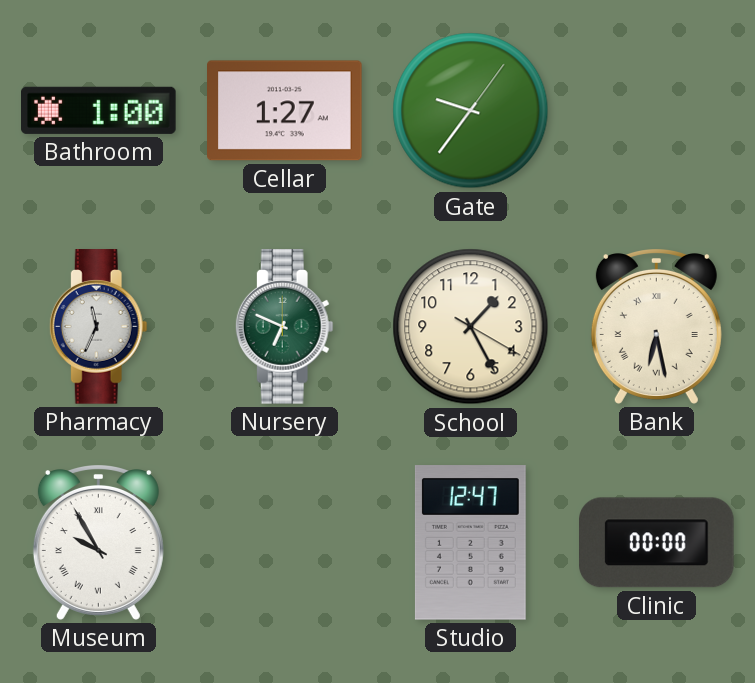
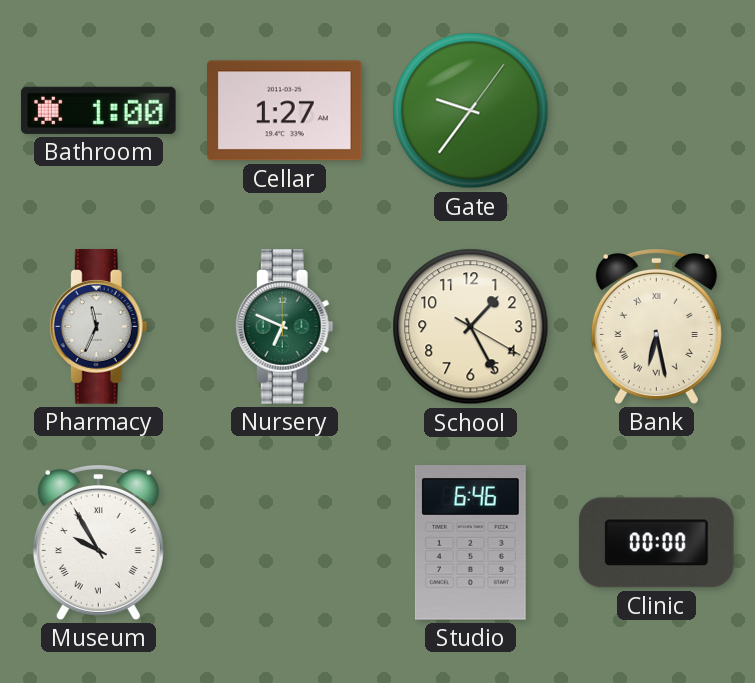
Studio: 12:47 -> 6:46
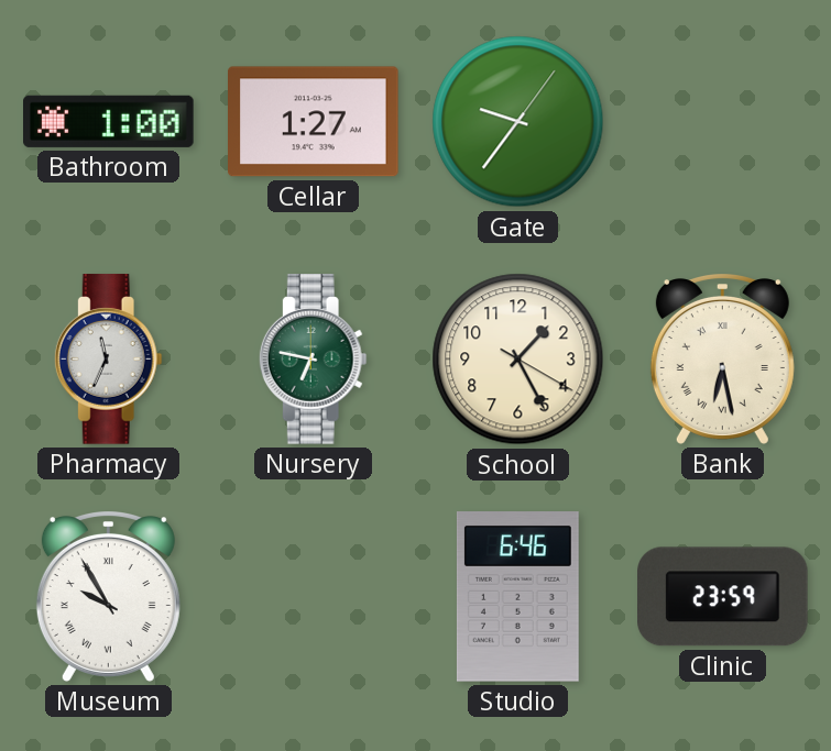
Nursery: 6:49 -> 6:47
Clinic: 00:00 -> 23:59
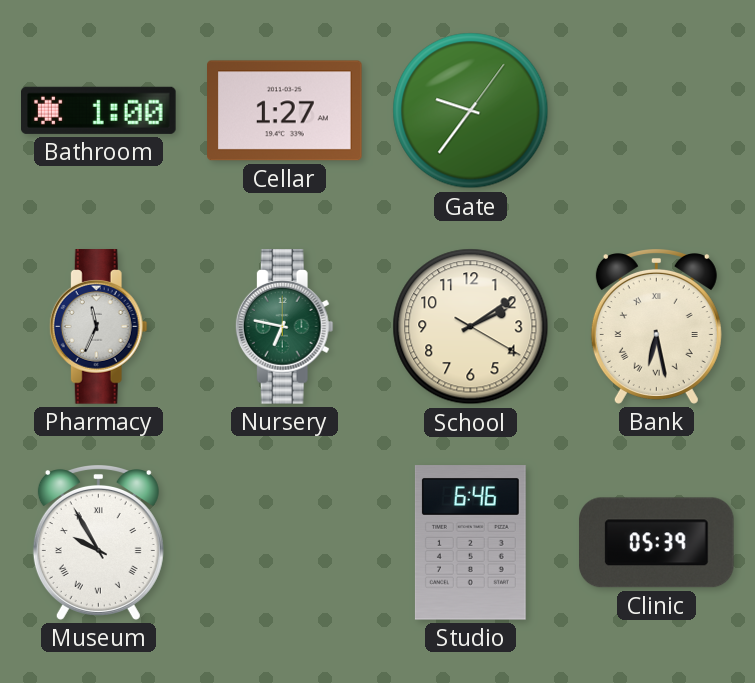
School: 1:25 -> 2:09
Clinic: 23:59 -> 05:39
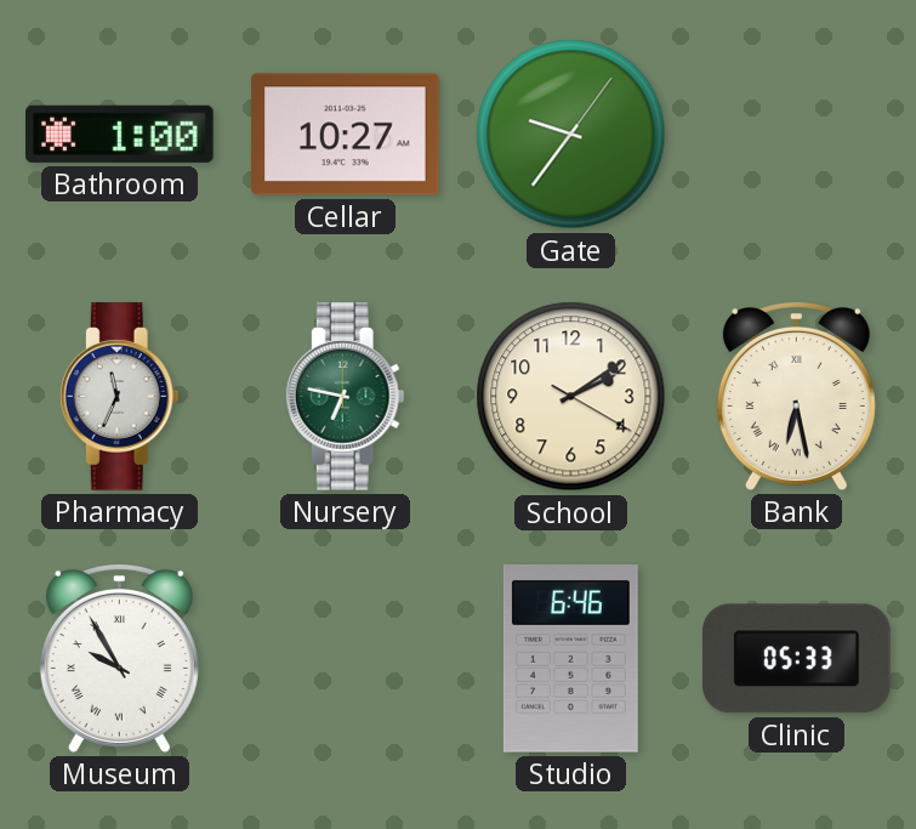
Cellar: 1:27 -> 10:27
Clinic: 05:39 -> 05:33
